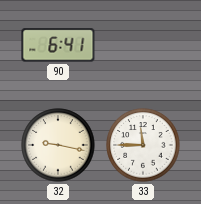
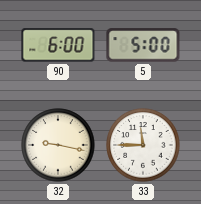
90: 6:41 -> 6:00
5: none -> 5:00
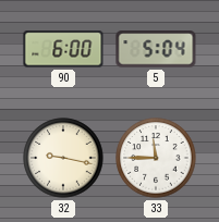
5: 5:00 -> 5:04
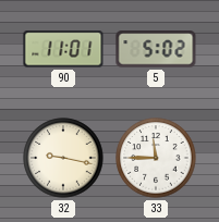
90: 6:00 -> 11:01
5: 5:04 -> 5:02
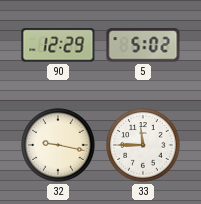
90: 11:01 -> 12:29
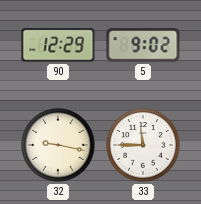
5: 5:02 -> 9:02
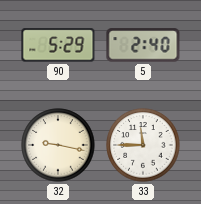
90: 12:29 -> 5:29
5: 9:02 -> 2:40
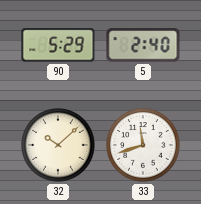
32: 9:17 -> 10:08
33: 11:45 -> 11:42
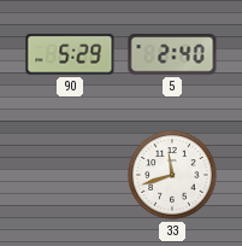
32: 10:08 -> none
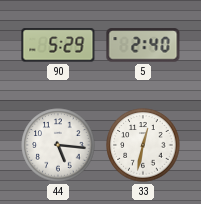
44: none -> 5:16
33: 11:42 -> 12:32
